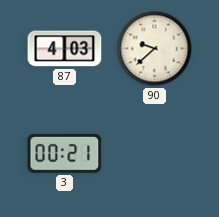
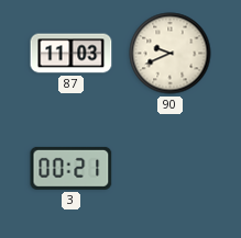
87: 4:03 -> 11:03
90: 9:38 -> 9:41
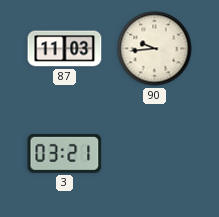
90: 9:41 -> 9:44
3: 00:21 -> 03:21
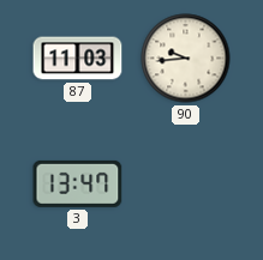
3: 03:21 -> 13:47
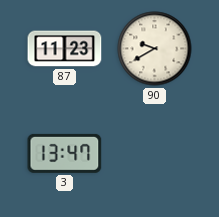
87: 11:03 -> 11:23
90: 9:44 -> 9:40
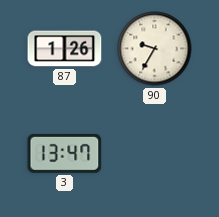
87: 11:23 -> 1:26
90: 9:40 -> 9:35
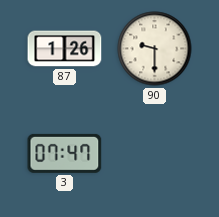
90: 9:35 -> 9:30
3: 13:47 -> 07:47
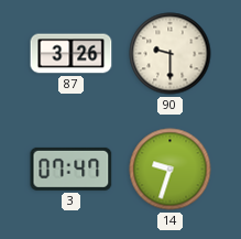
87: 1:26 -> 3:26
14: none -> 9:33
